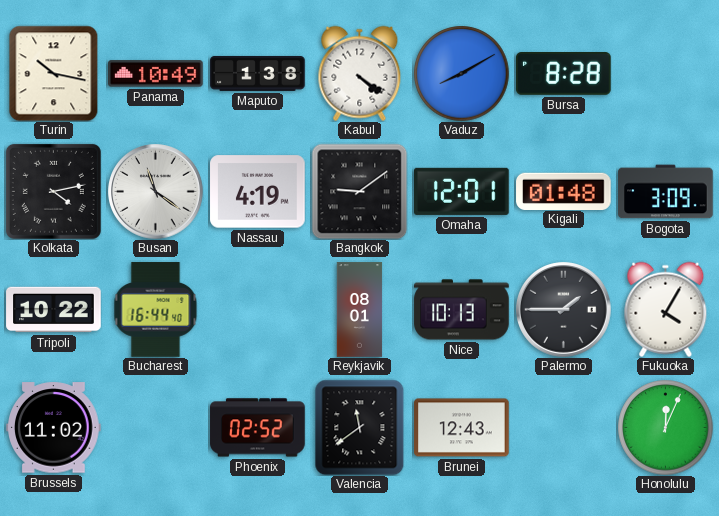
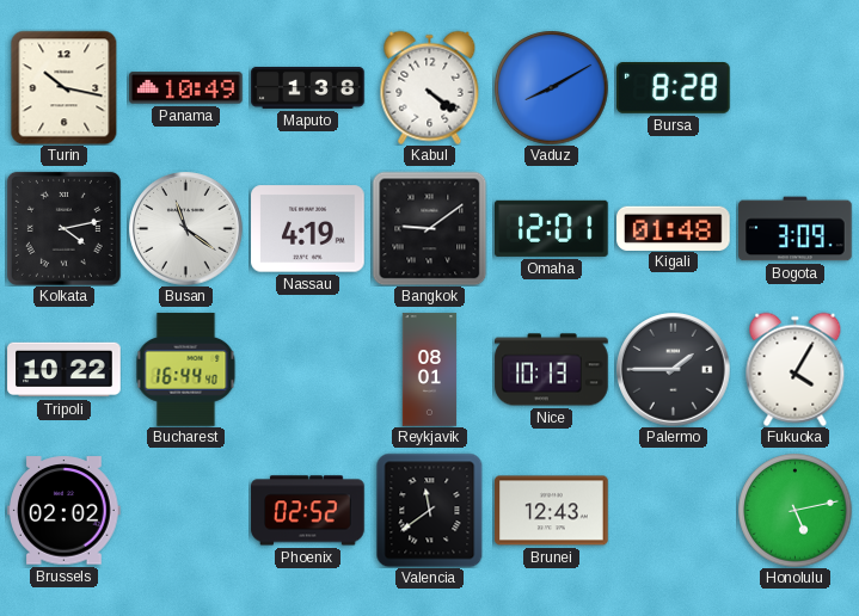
Brussels: 11:02 -> 02:02
Honolulu: 12:04 -> 5:13
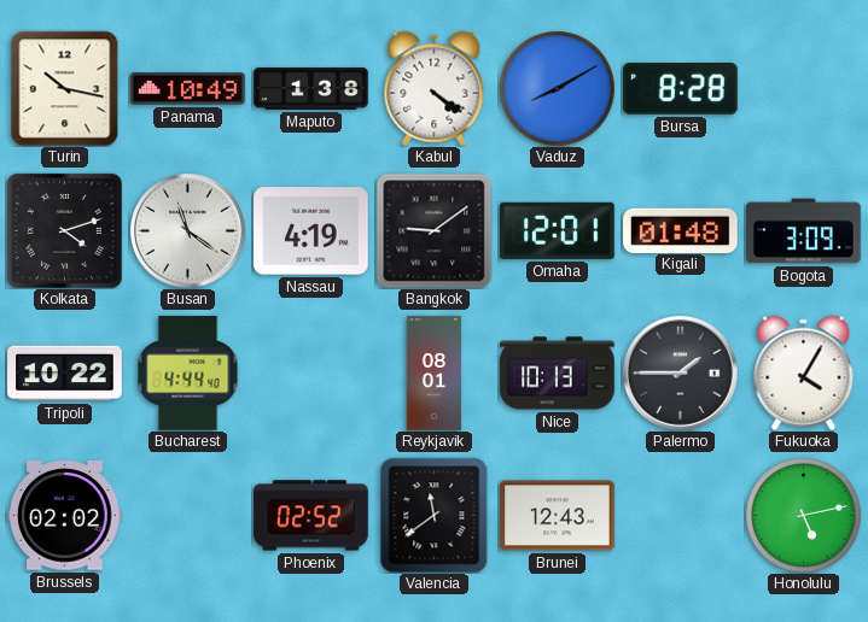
Kolkata: 4:13 -> 4:12
Bucharest: 16:44 -> 4:44
